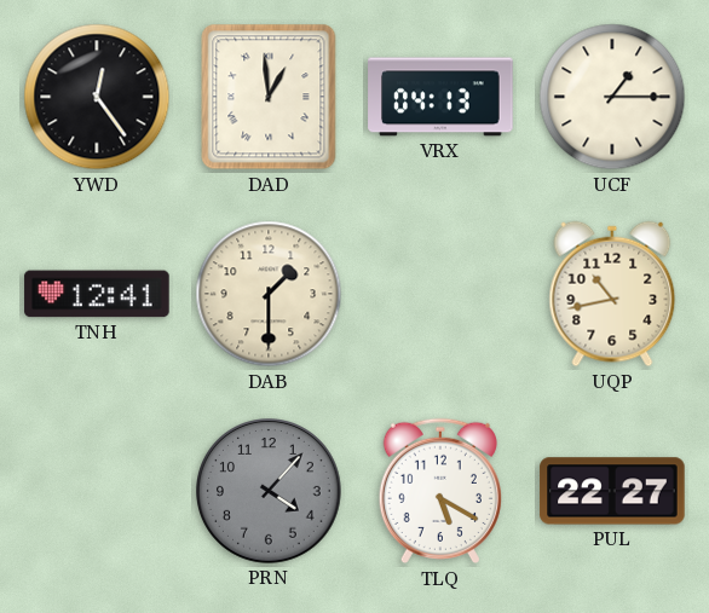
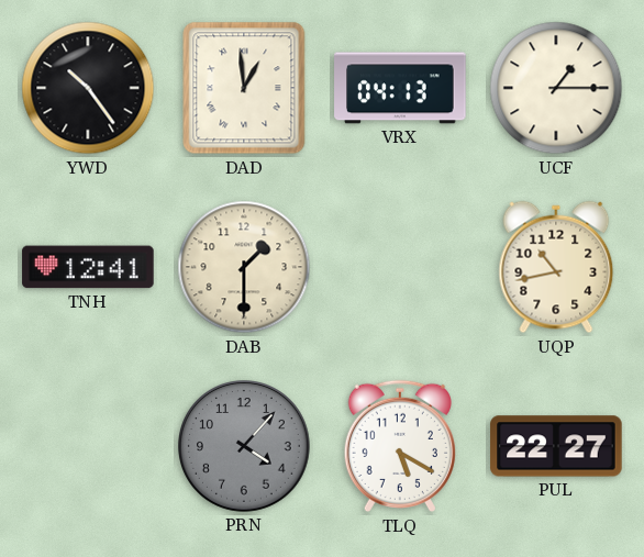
YWD: 12:24 -> 10:24
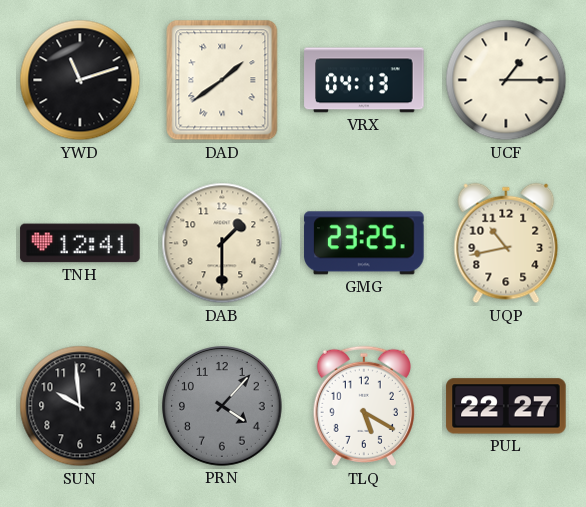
YWD: 10:24 -> 11:12
DAD: 12:59 -> 1:39
GMG: none -> 23:25
SUN: none -> 9:59
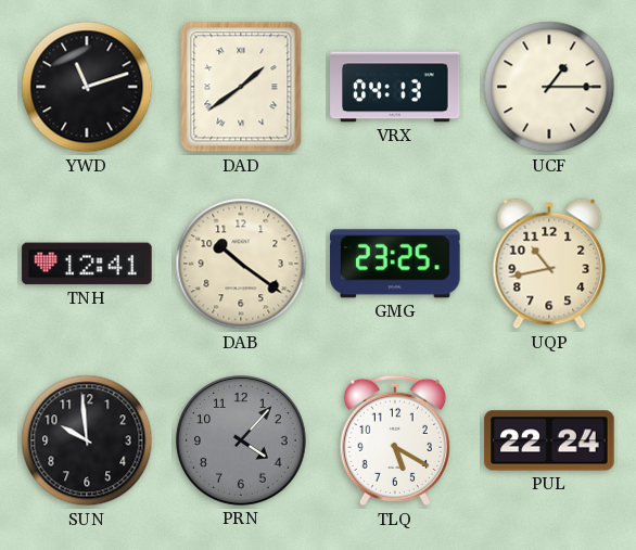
DAB: 1:30 -> 10:21
PUL: 22:27 -> 22:24
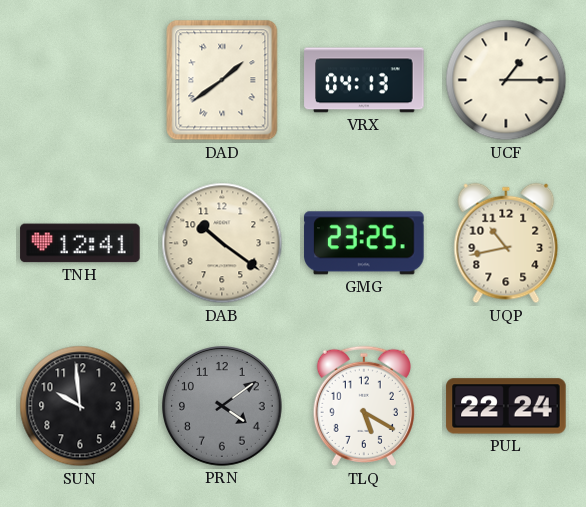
YWD: 11:12 -> none
PRN: 4:07 -> 4:09
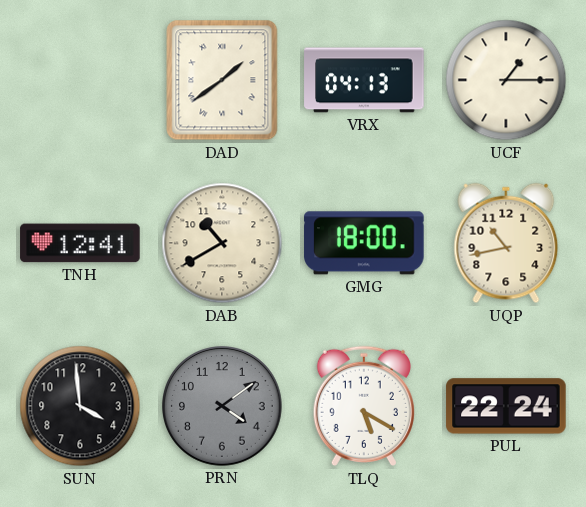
DAB: 10:21 -> 10:40
GMG: 23:25 -> 18:00
SUN: 9:59 -> 3:59
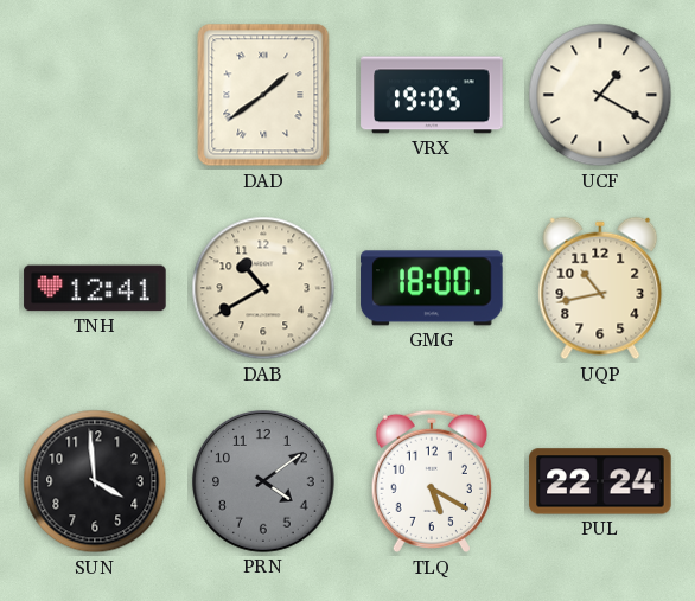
VRX: 04:13 -> 19:05
UCF: 1:15 -> 1:20
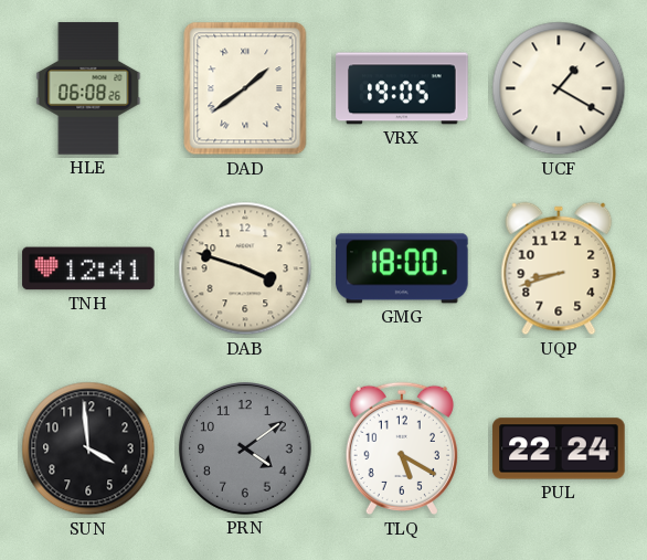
HLE: none -> 06:08
DAB: 10:40 -> 3:48
UQP: 10:43 -> 8:42
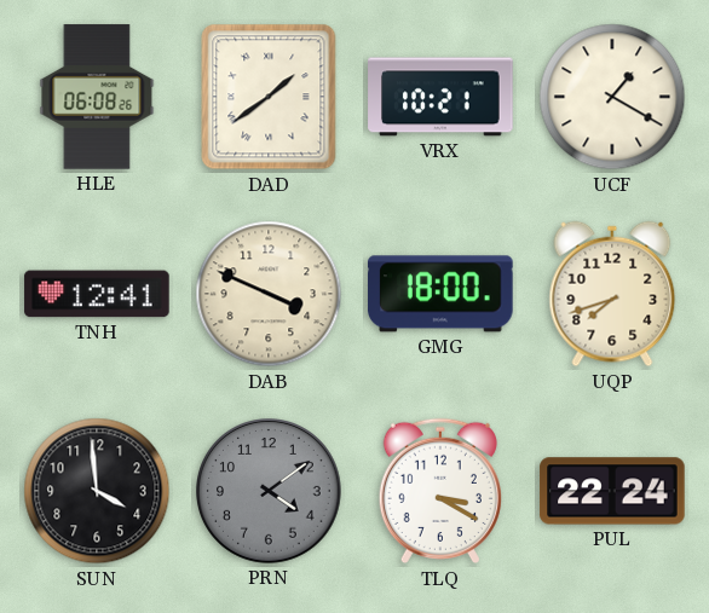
VRX: 19:05 -> 10:21
DAB: 3:48 -> 3:49
UQP: 8:42 -> 7:42
TLQ: 5:20 -> 3:20
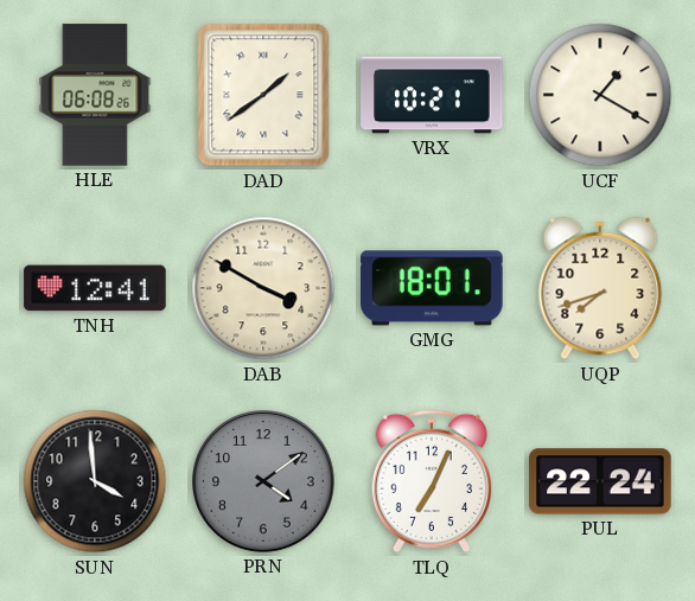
DAB: 3:49 -> 3:50
GMG: 18:00 -> 18:01
TLQ: 3:20 -> 7:04
